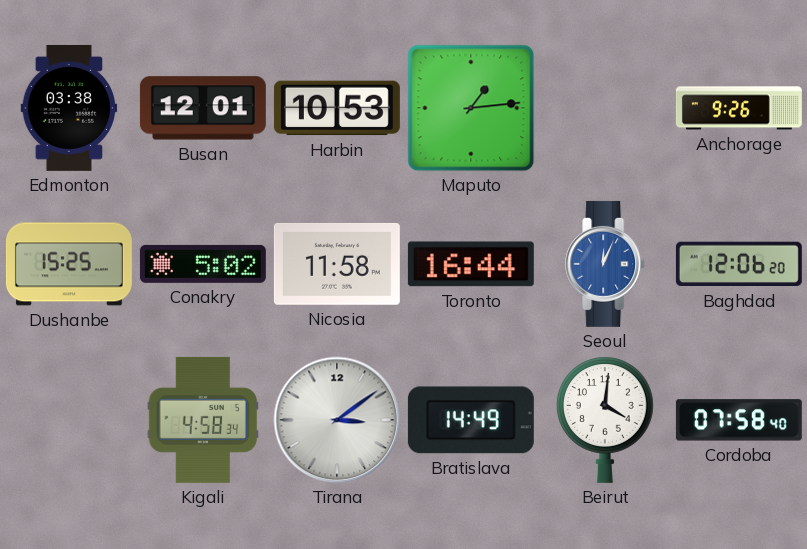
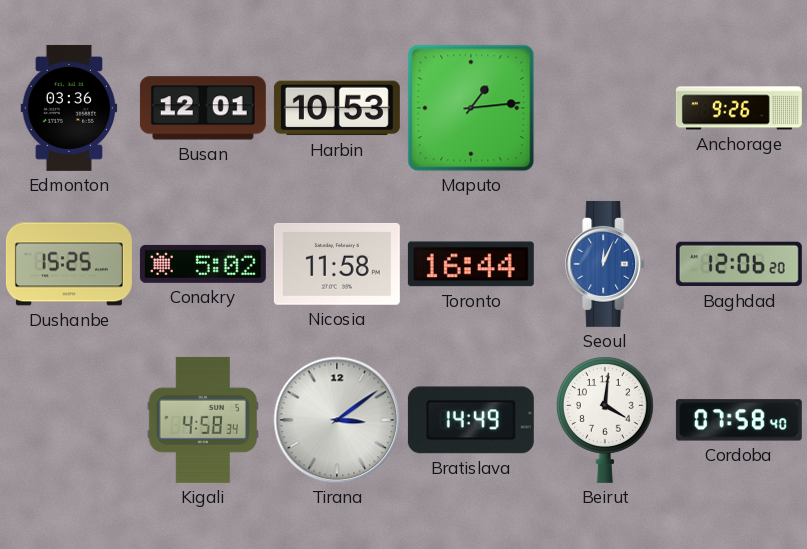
Edmonton: 03:38 -> 03:36
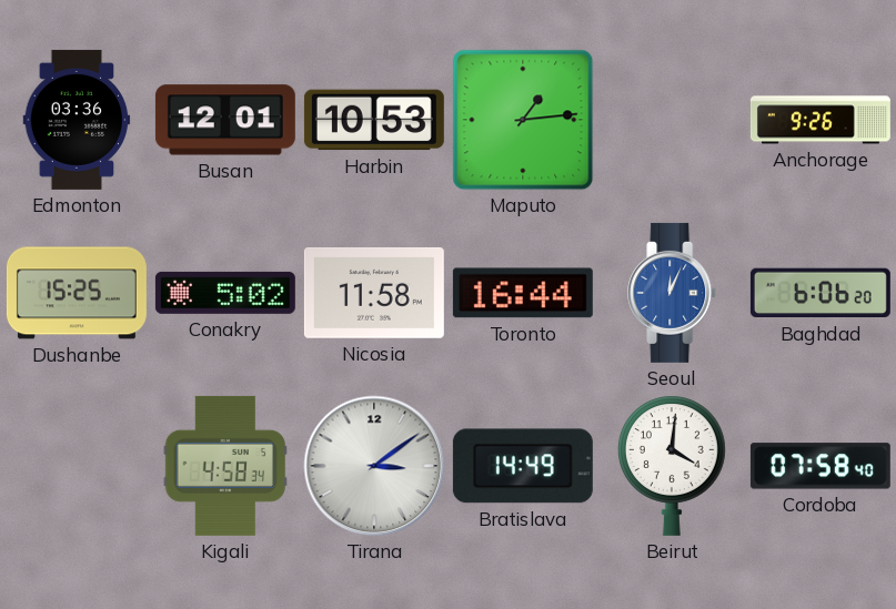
Baghdad: 12:06 -> 6:06
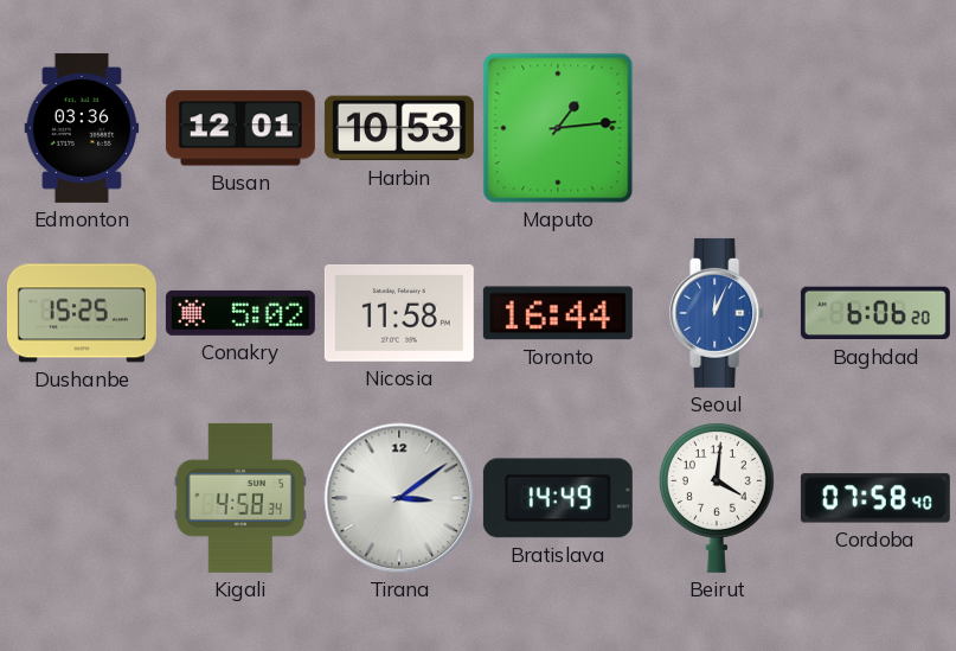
Anchorage: 9:26 -> none
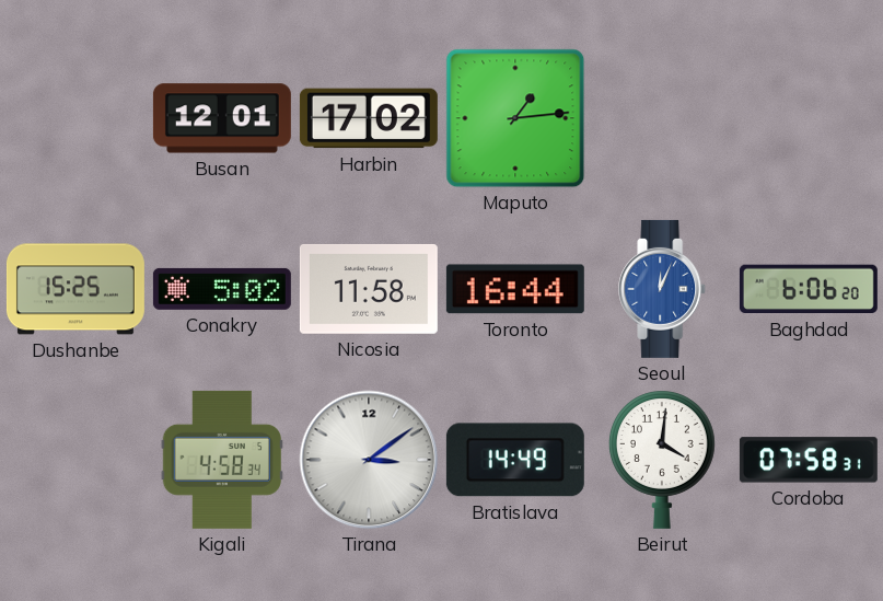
Edmonton: 03:36 -> none
Harbin: 10:53 -> 17:02
Cordoba: 07:58:40 -> 07:58:31
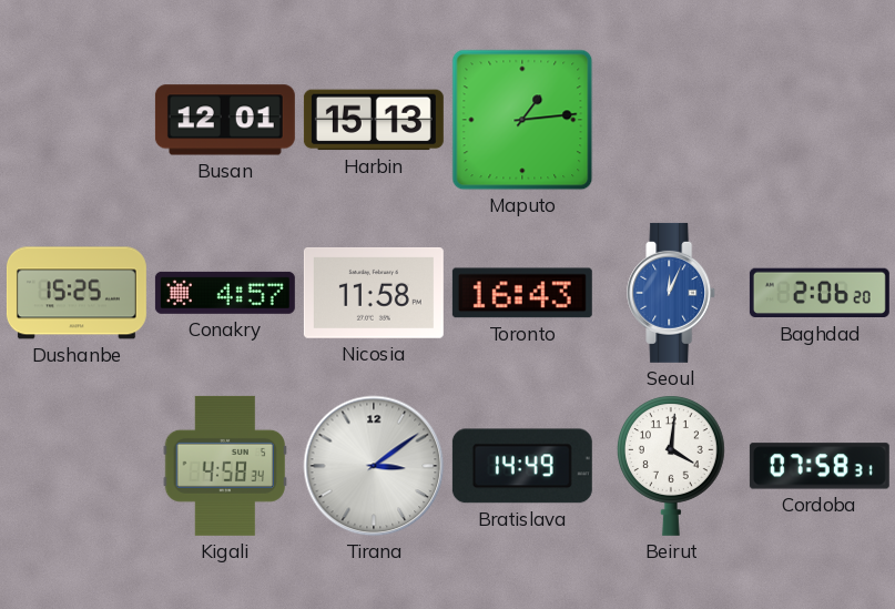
Harbin: 17:02 -> 15:13
Conakry: 5:02 -> 4:57
Toronto: 16:44 -> 16:43
Baghdad: 6:06 -> 2:06
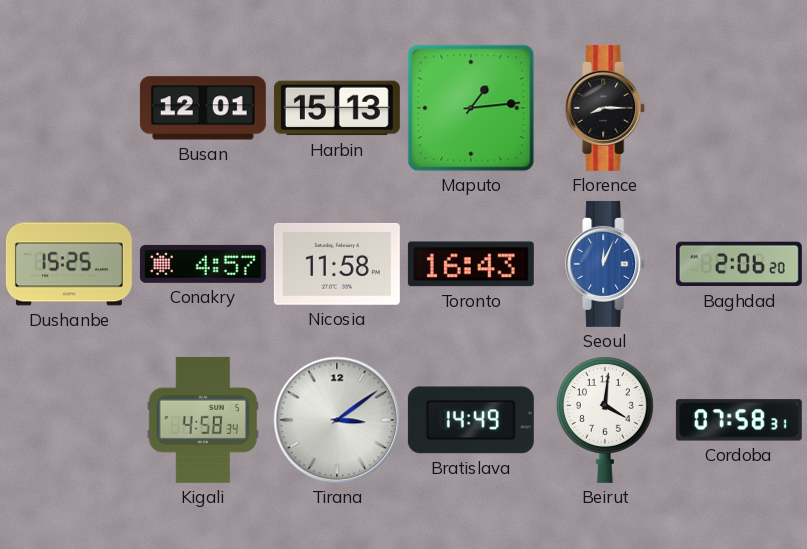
Florence: none -> 8:15
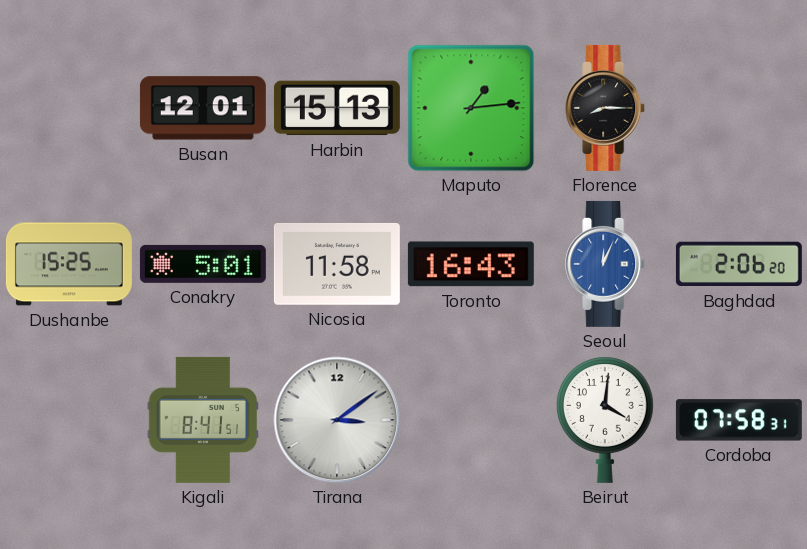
Conakry: 4:57 -> 5:01
Kigali: 4:58 -> 8:41
Bratislava: 14:49 -> none
